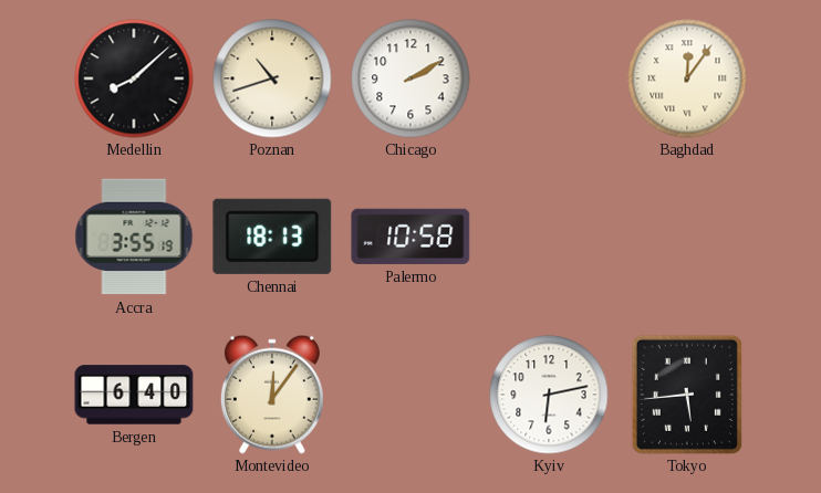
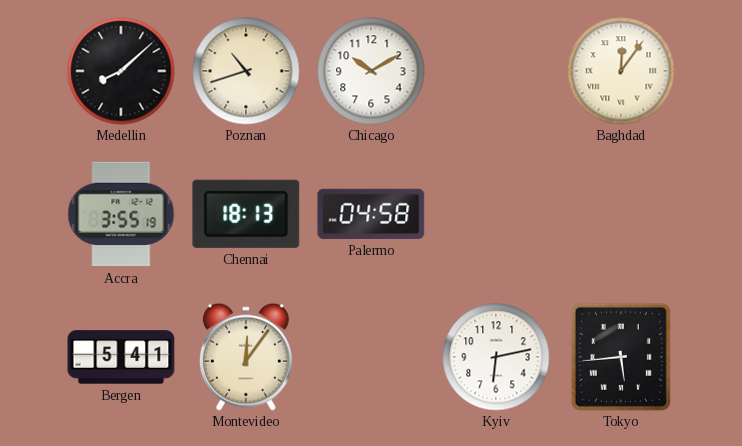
Chicago: 2:10 -> 10:10
Palermo: 10:58 -> 04:58
Bergen: 6:40 -> 5:41
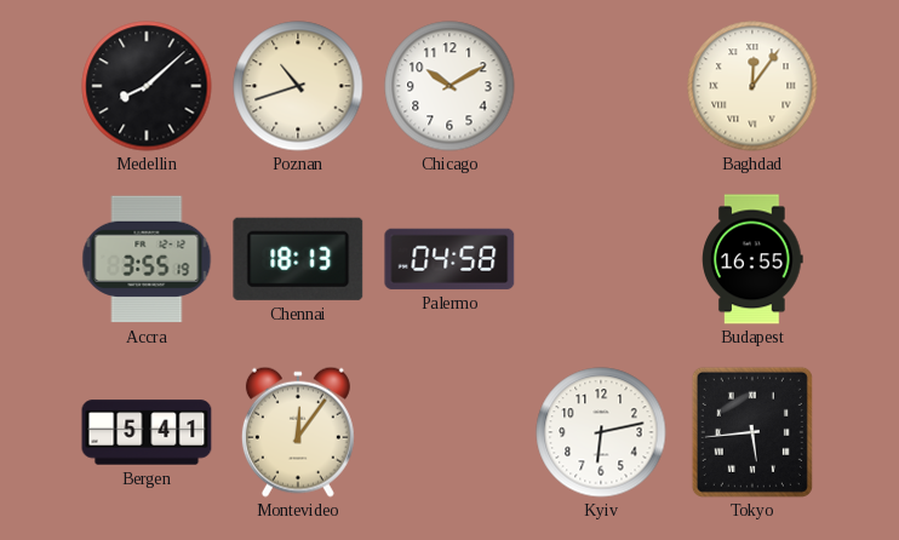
Budapest: none -> 16:55
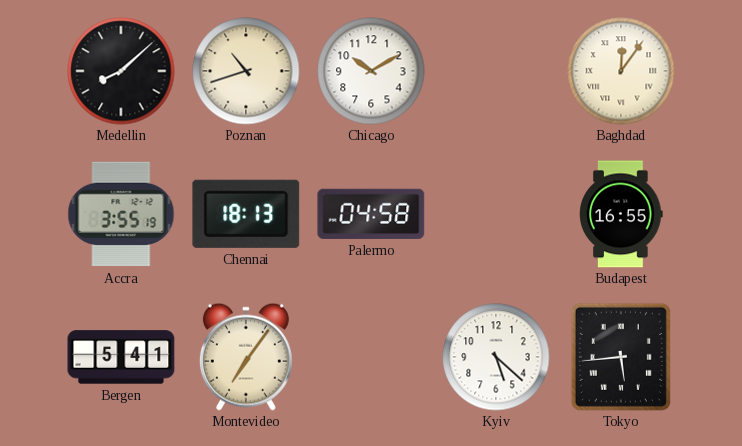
Montevideo: 12:06 -> 7:06
Kyiv: 6:13 -> 5:22
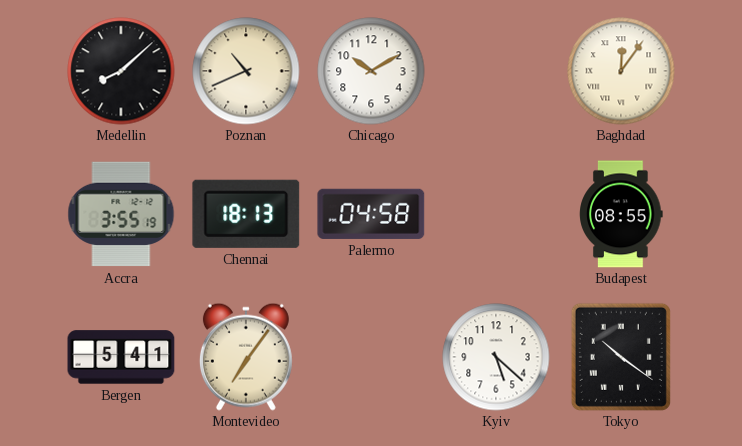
Poznan: 10:42 -> 10:41
Budapest: 16:55 -> 08:55
Tokyo: 5:44 -> 10:21
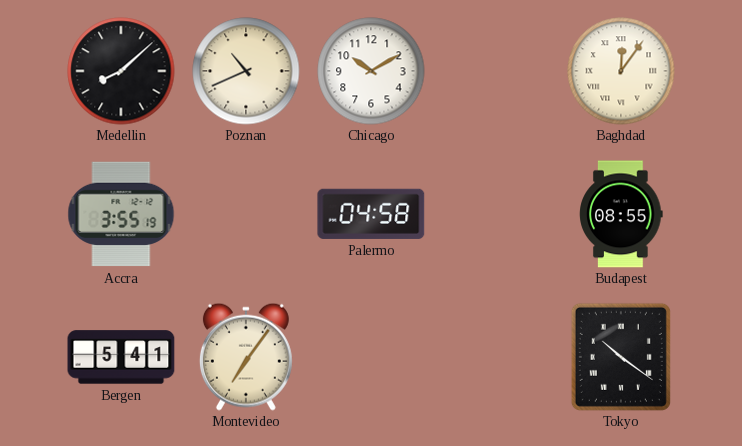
Chennai: 18:13 -> none
Kyiv: 5:22 -> none
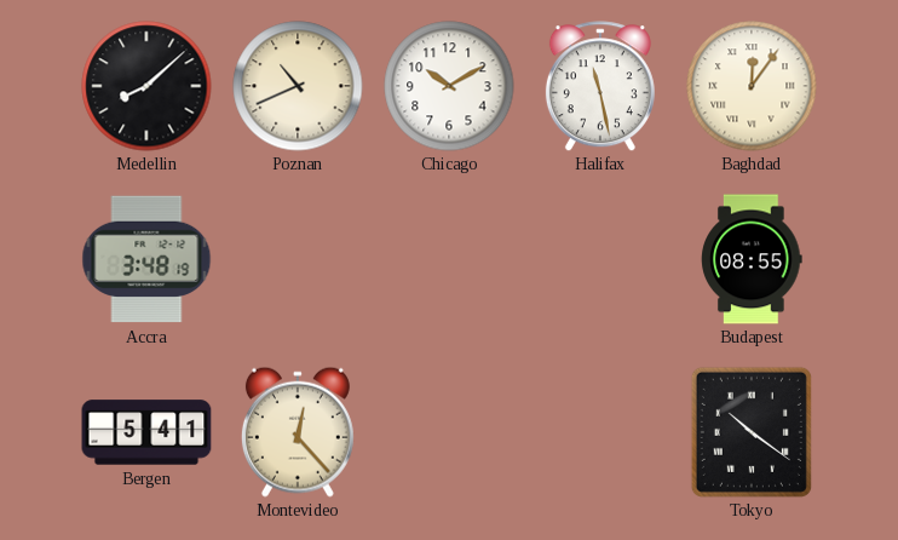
Halifax: none -> 11:28
Accra: 3:55 -> 3:48
Palermo: 04:58 -> none
Montevideo: 7:06 -> 12:23
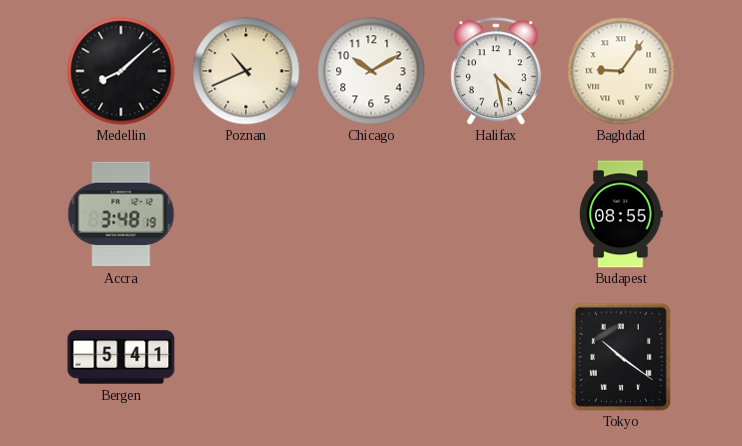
Halifax: 11:28 -> 4:28
Baghdad: 12:06 -> 9:06
Montevideo: 12:23 -> none
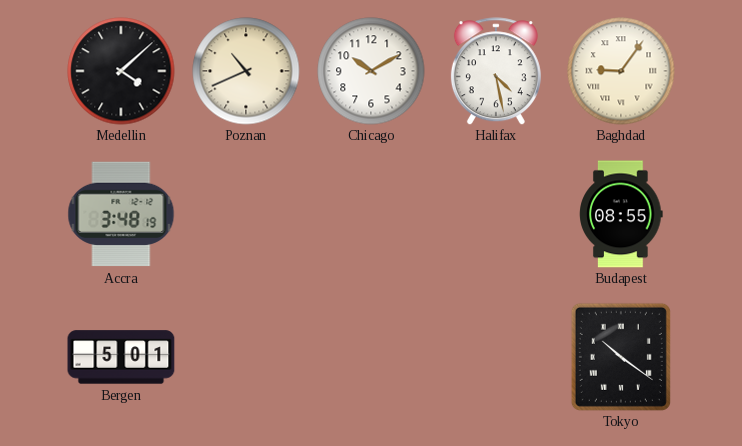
Medellin: 8:08 -> 4:08
Bergen: 5:41 -> 5:01
